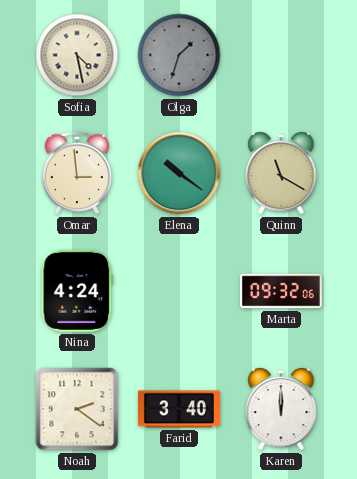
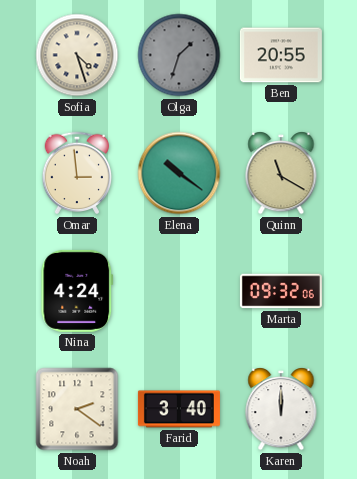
Sofia: 4:28 -> 4:27
Ben: none -> 20:55
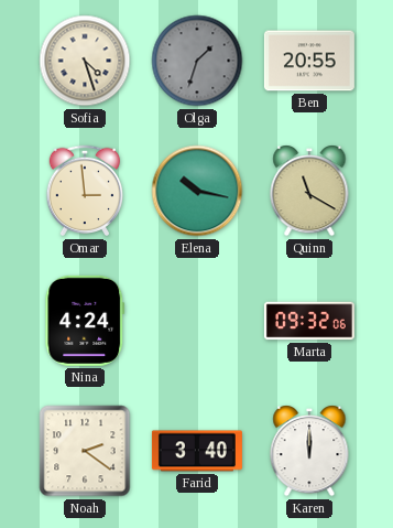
Elena: 10:21 -> 10:17
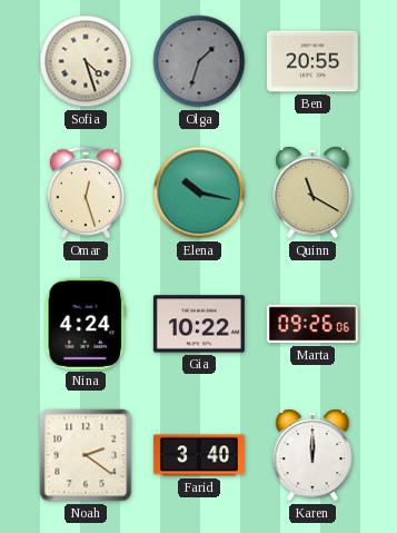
Omar: 2:59 -> 12:27
Gia: none -> 10:22
Marta: 09:32 -> 09:26
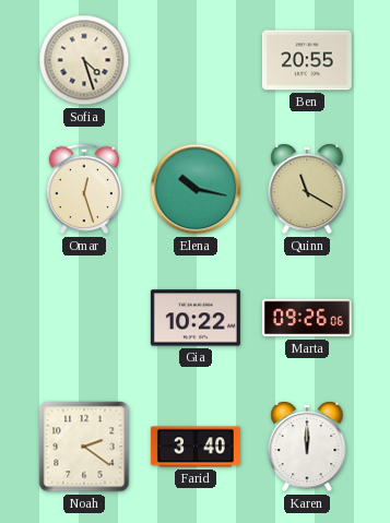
Olga: 1:33 -> none
Nina: 4:24 -> none
